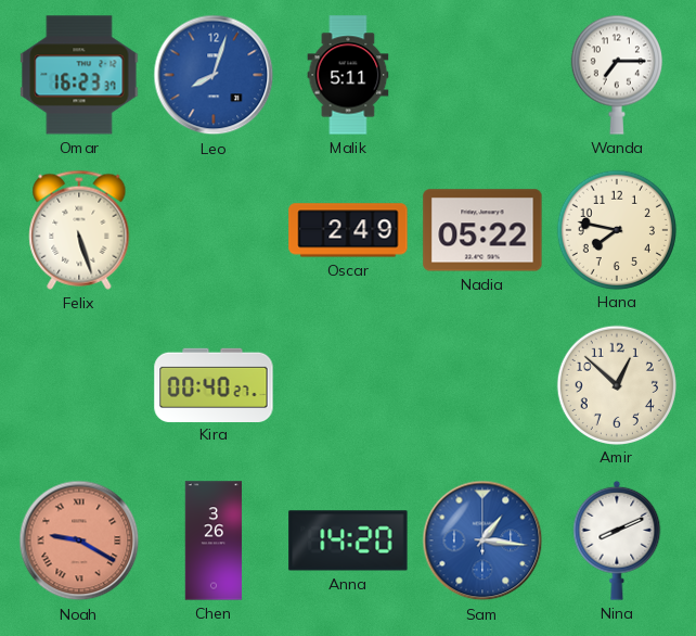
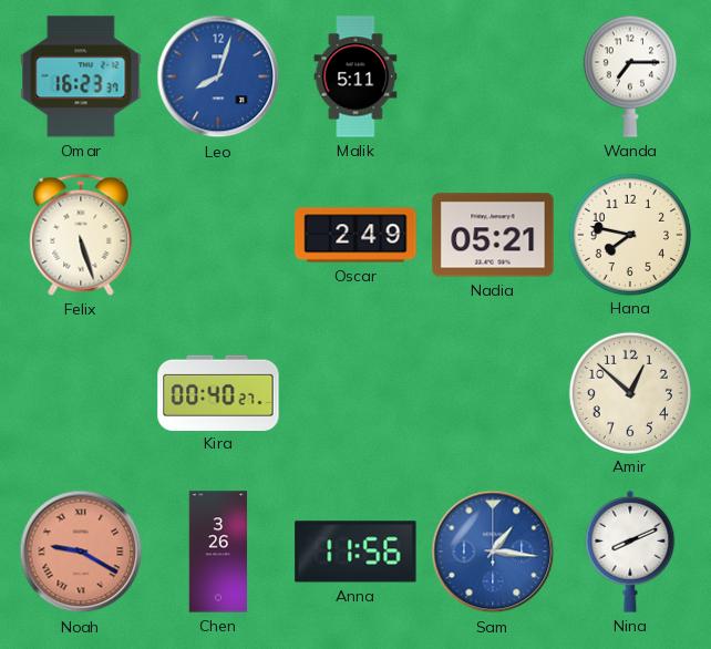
Nadia: 05:22 -> 05:21
Anna: 14:20 -> 11:56
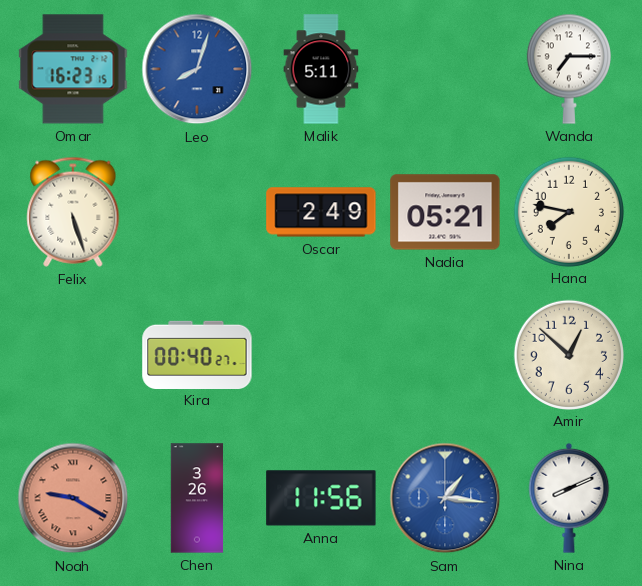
Omar: 16:23:37 -> 16:23:15
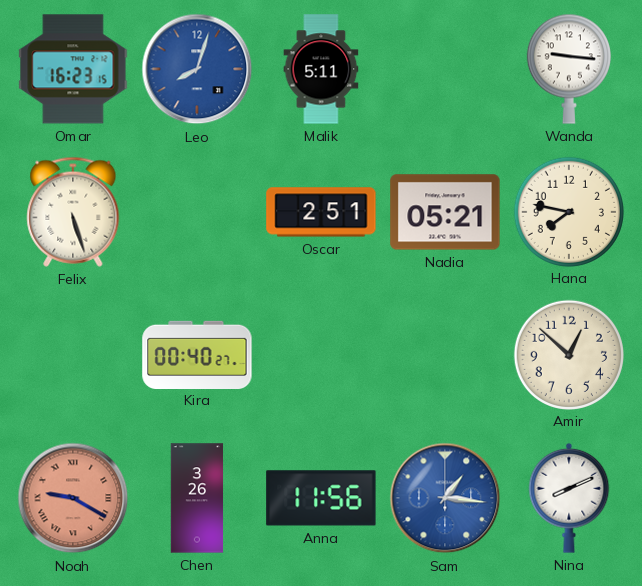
Wanda: 7:15 -> 9:16
Oscar: 2:49 -> 2:51
